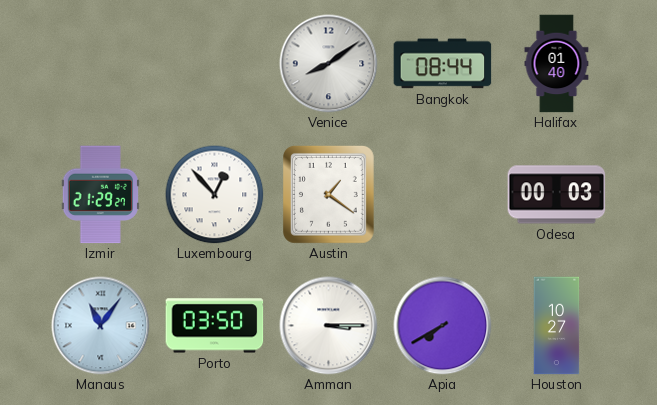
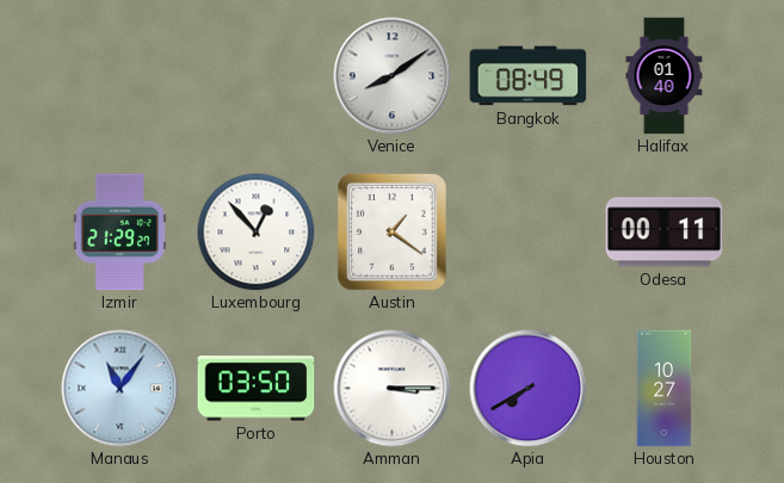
Bangkok: 08:44 -> 08:49
Odesa: 00:03 -> 00:11
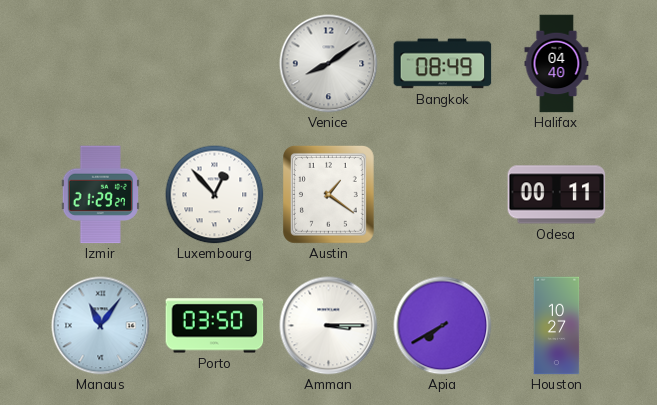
Halifax: 01:40 -> 04:40
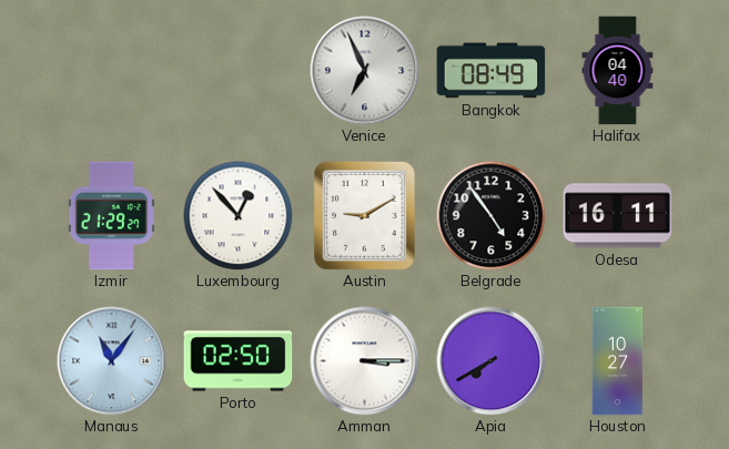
Venice: 8:09 -> 6:56
Austin: 1:21 -> 9:10
Belgrade: none -> 4:54
Odesa: 00:11 -> 16:11
Porto: 03:50 -> 02:50
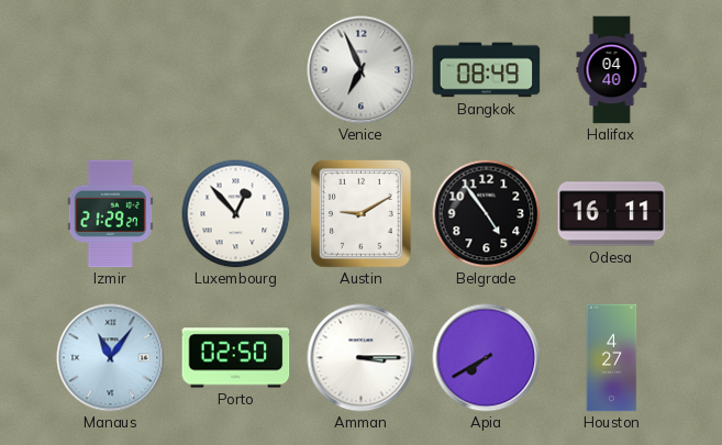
Houston: 10:27 -> 4:27
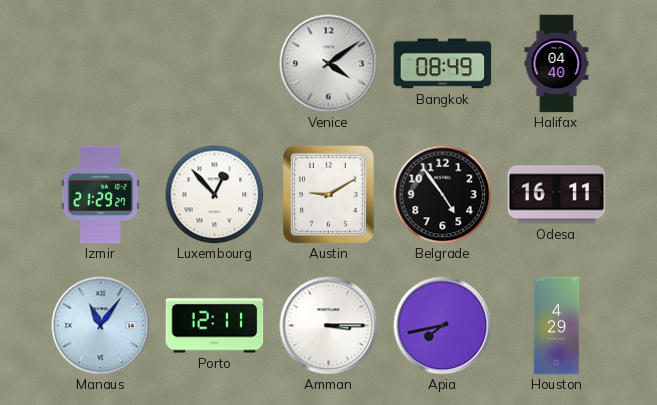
Venice: 6:56 -> 4:09
Porto: 02:50 -> 12:11
Apia: 7:40 -> 7:43
Houston: 4:27 -> 4:29
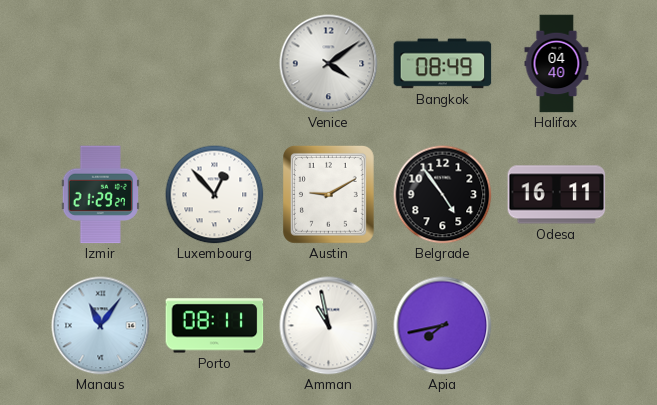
Porto: 12:11 -> 08:11
Amman: 3:15 -> 10:58
Houston: 4:29 -> none
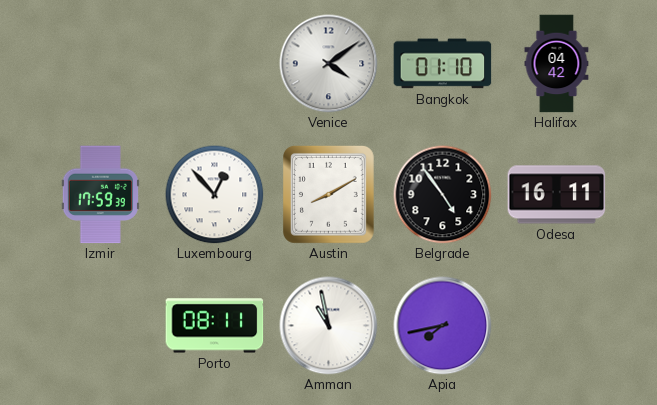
Bangkok: 08:49 -> 01:10
Halifax: 04:40 -> 04:42
Izmir: 21:29 -> 17:59
Austin: 9:10 -> 8:10
Manaus: 11:06 -> none
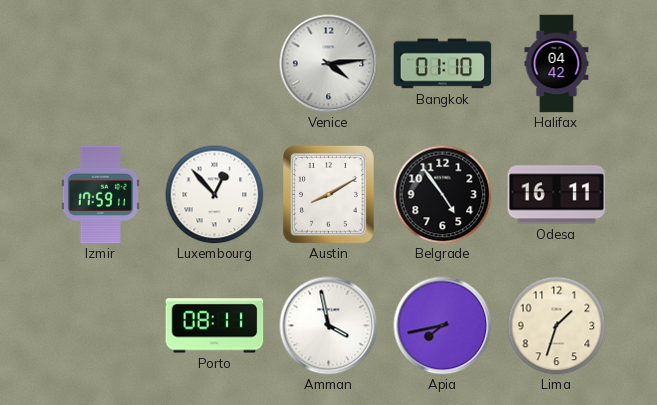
Venice: 4:09 -> 4:14
Izmir: 17:59:39 -> 17:59:11
Amman: 10:58 -> 3:58
Lima: none -> 1:33
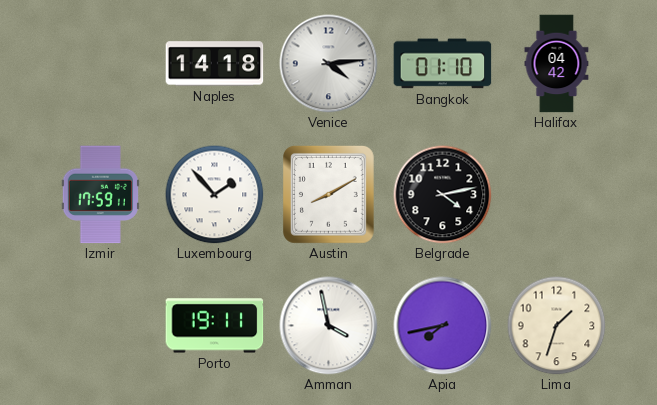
Naples: none -> 14:18
Luxembourg: 12:53 -> 1:53
Belgrade: 4:54 -> 4:13
Odesa: 16:11 -> none
Porto: 08:11 -> 19:11
